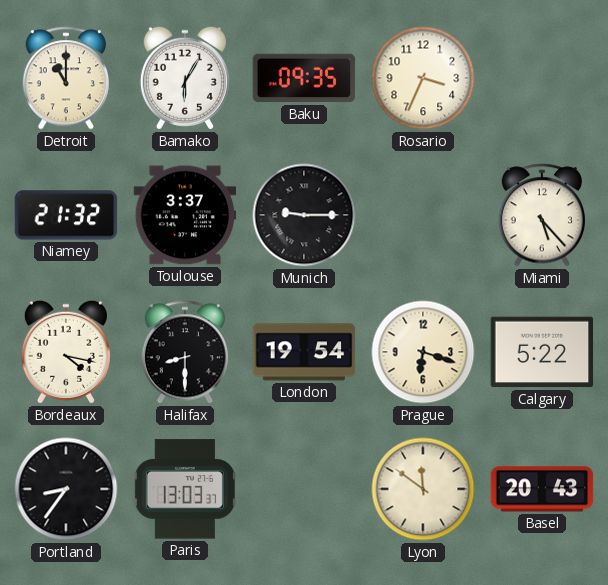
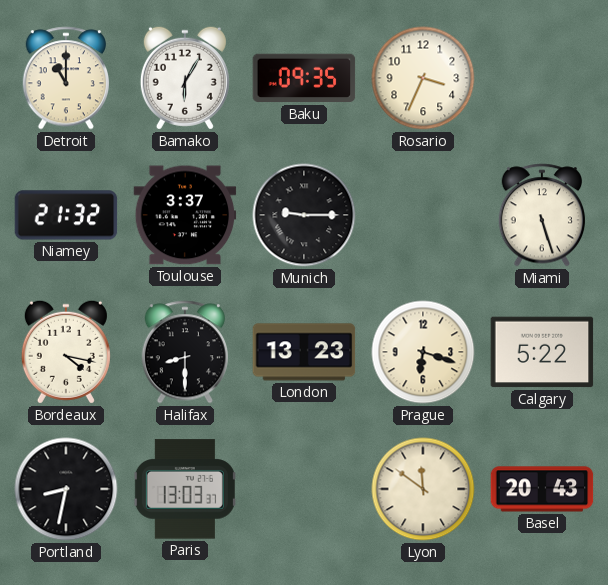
Miami: 5:23 -> 5:27
London: 19:54 -> 13:23
Portland: 8:36 -> 8:32
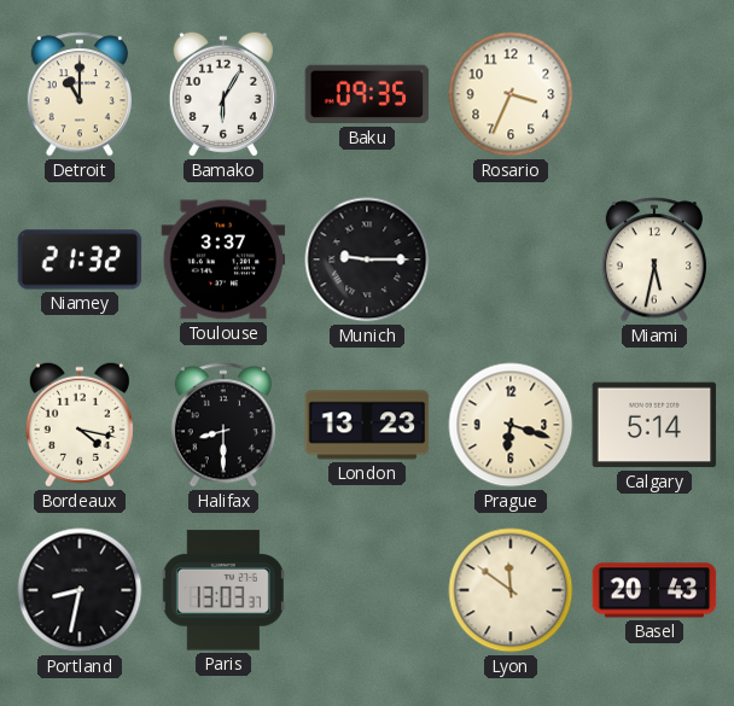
Miami: 5:27 -> 5:32
Calgary: 5:22 -> 5:14
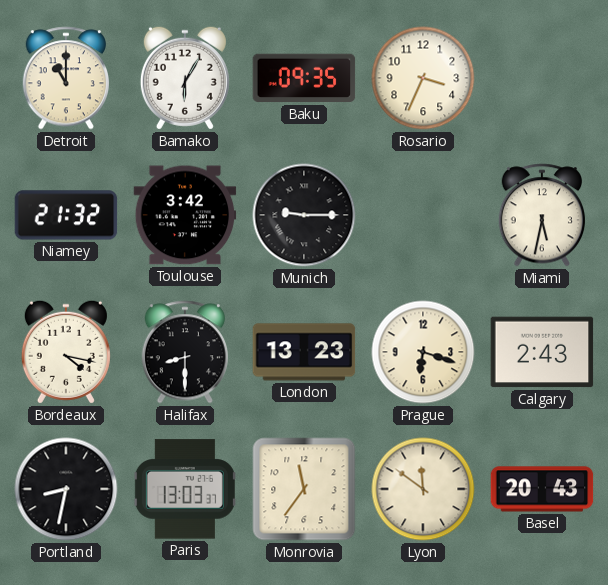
Toulouse: 3:37 -> 3:42
Calgary: 5:14 -> 2:43
Monrovia: none -> 11:36
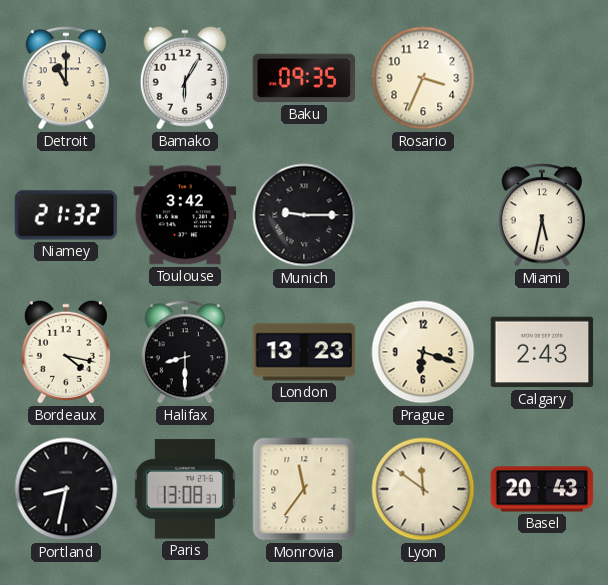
Paris: 13:03 -> 13:08
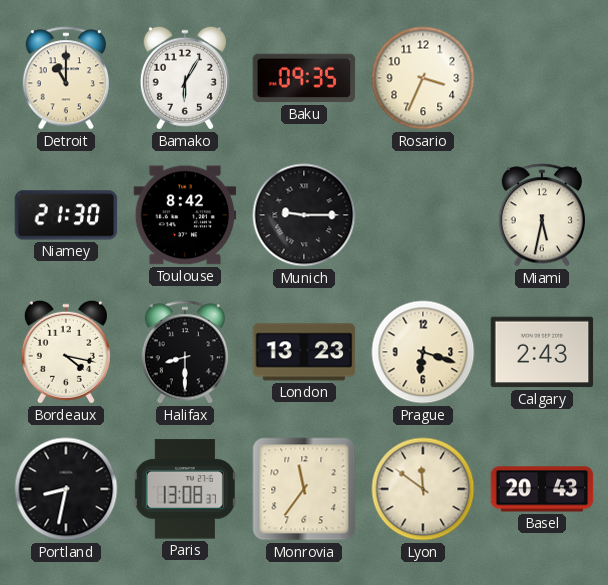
Niamey: 21:32 -> 21:30
Toulouse: 3:42 -> 8:42
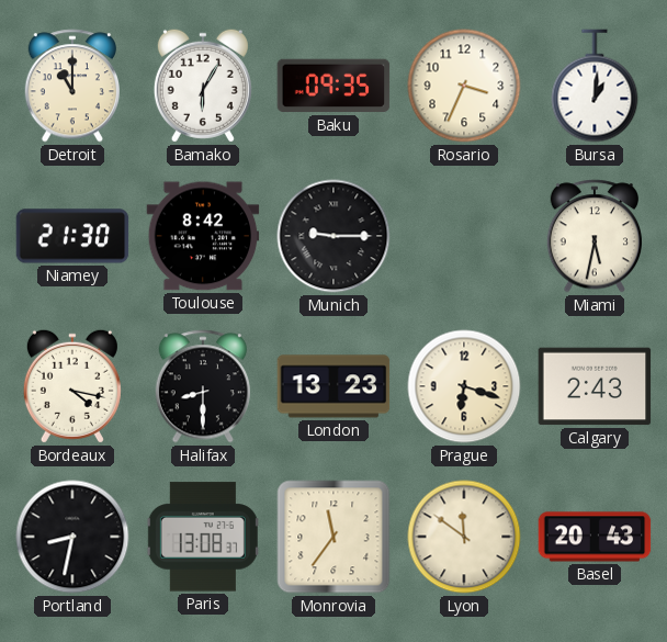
Bursa: none -> 1:01
